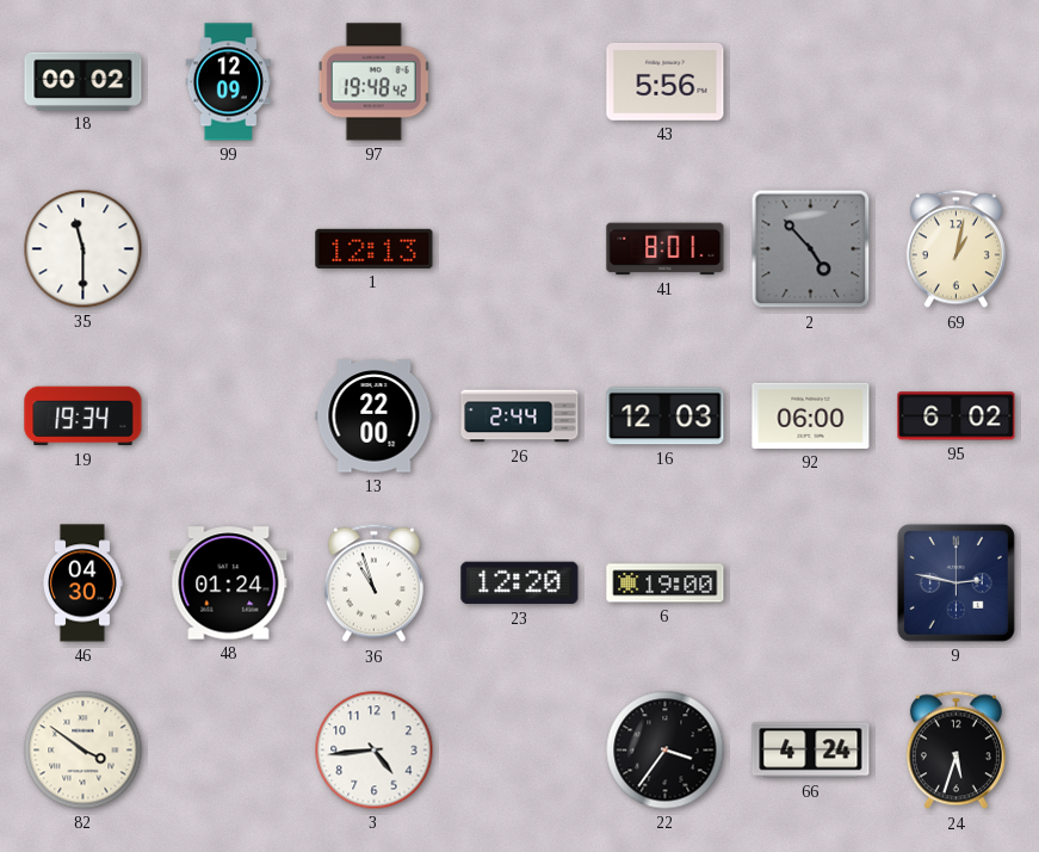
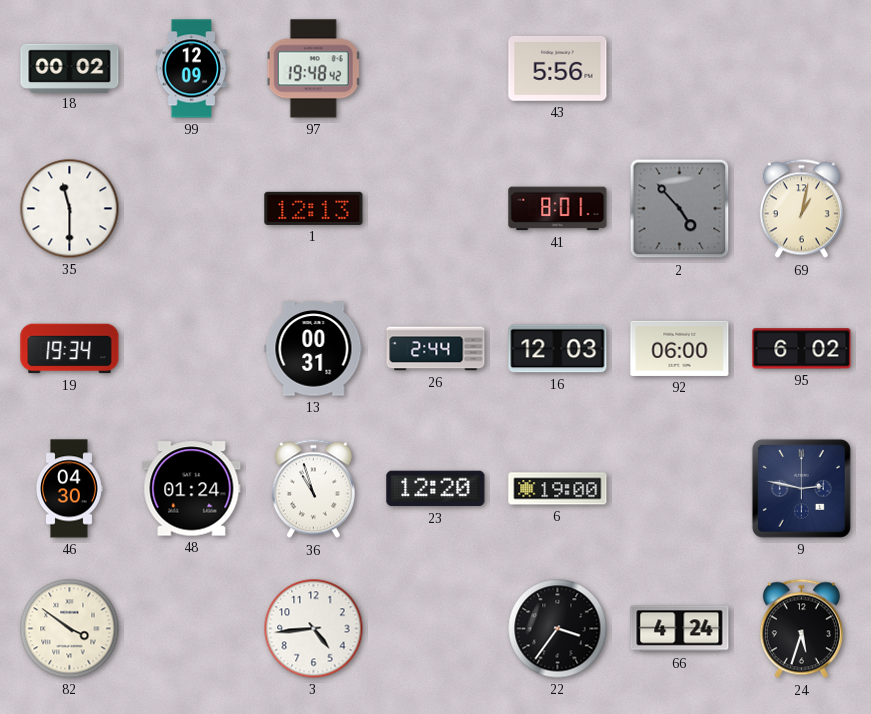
13: 22:00 -> 00:31
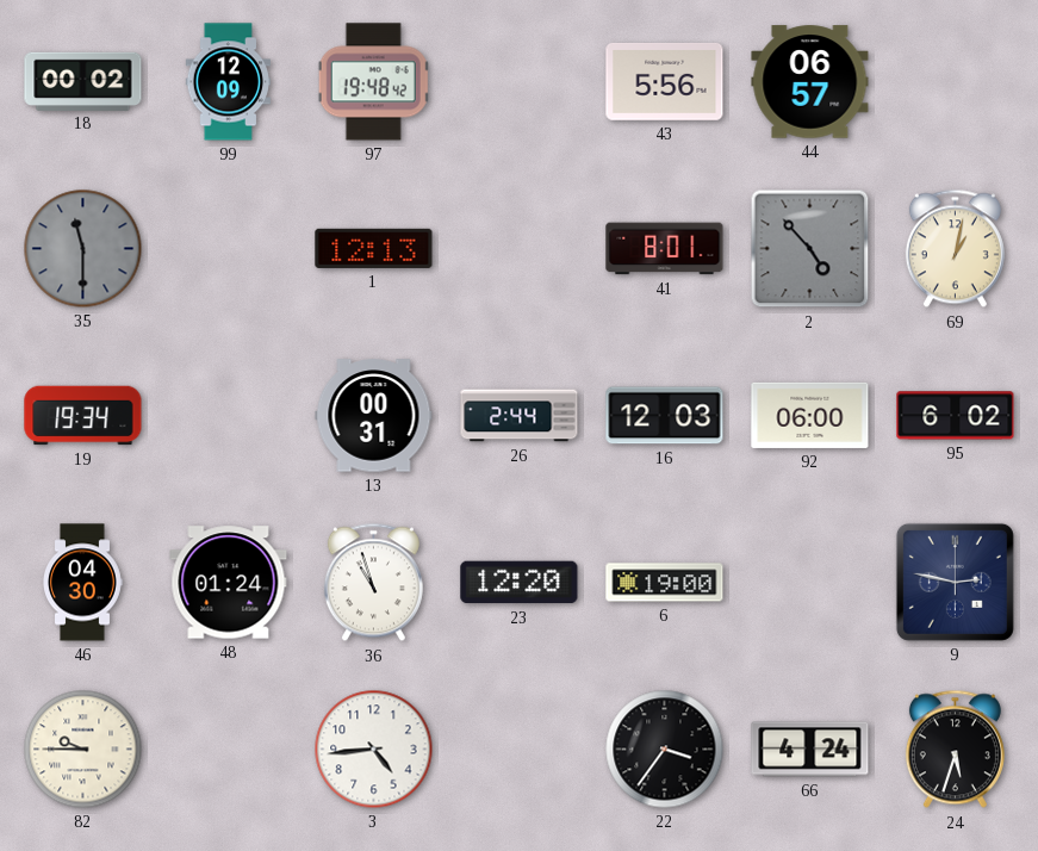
44: none -> 06:57
35 dial: white -> grey
82: 3:51 -> 9:45
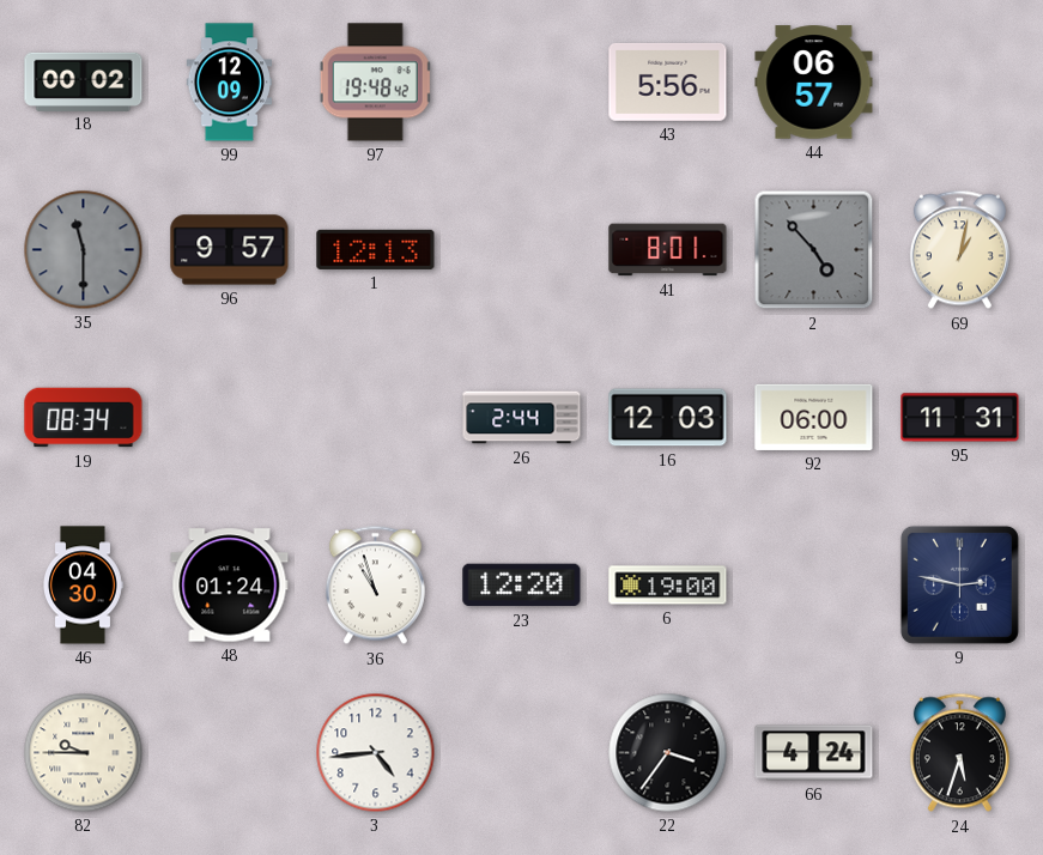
96: none -> 9:57
19: 19:34 -> 08:34
13: 00:31 -> none
95: 6:02 -> 11:31
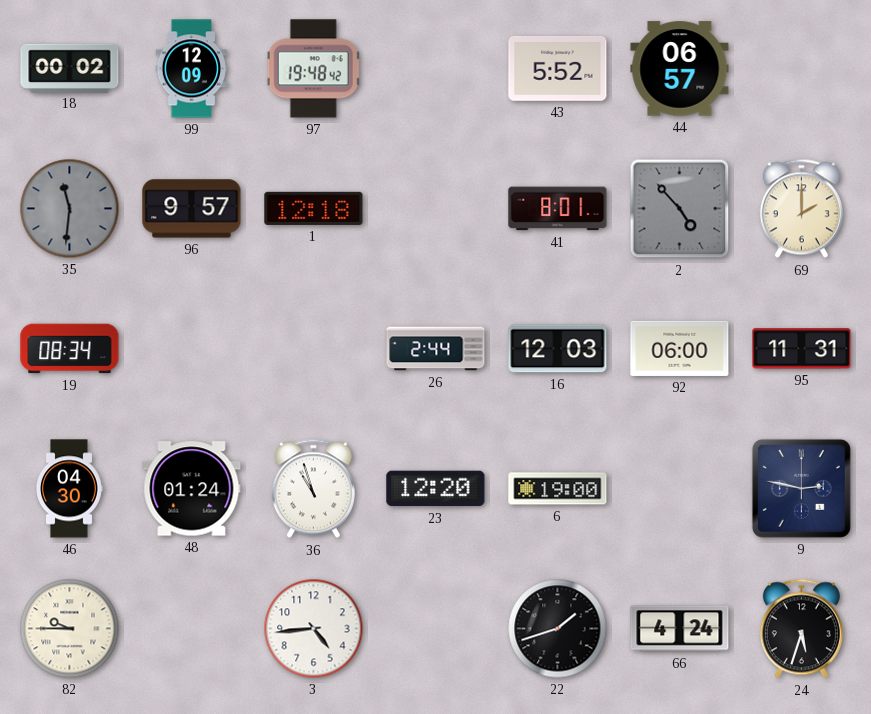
43: 5:56 -> 5:52
35: 11:30 -> 11:31
1: 12:13 -> 12:18
69: 1:02 -> 2:00
22: 3:36 -> 1:42
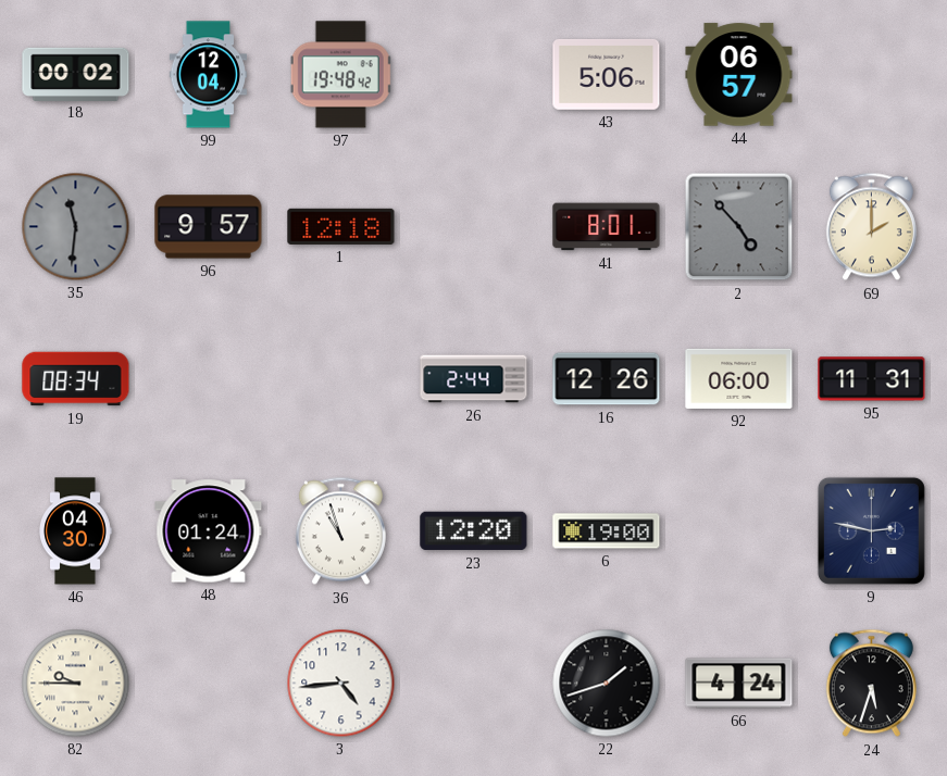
99: 12:09 -> 12:04
43: 5:52 -> 5:06
16: 12:03 -> 12:26
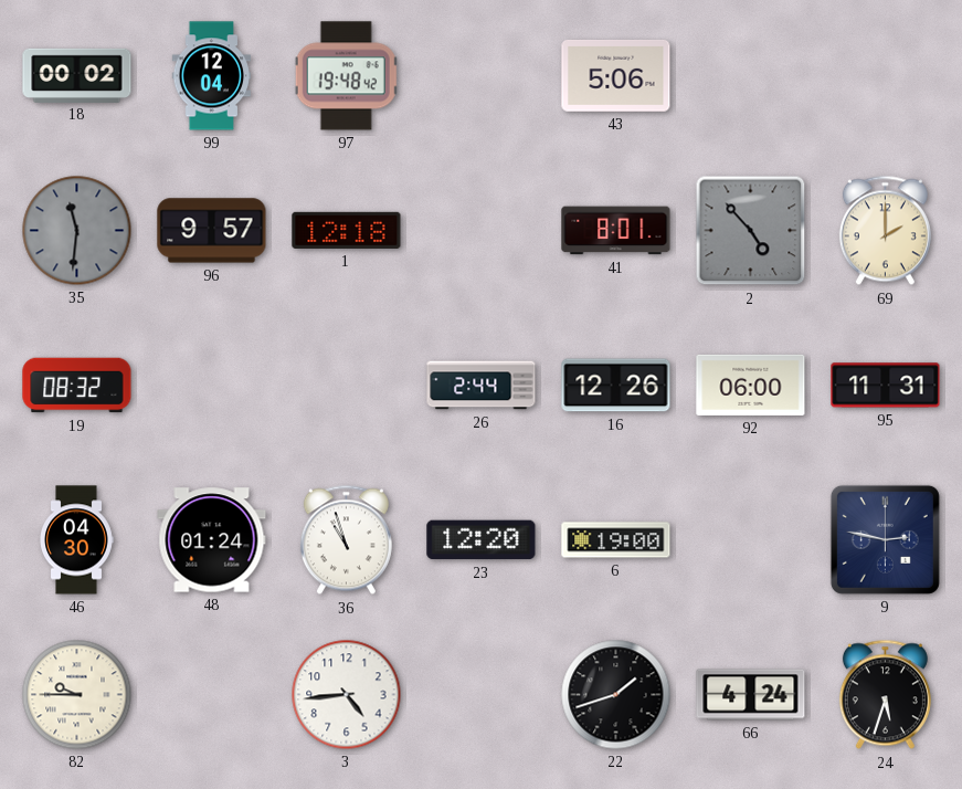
44: 06:57 -> none
19: 08:34 -> 08:32
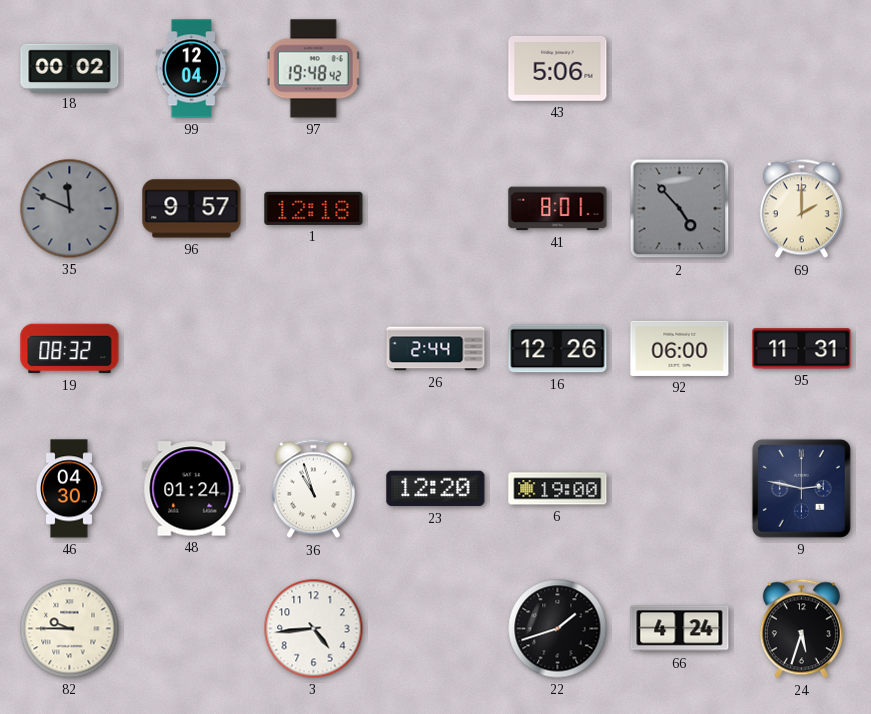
35: 11:31 -> 11:49
